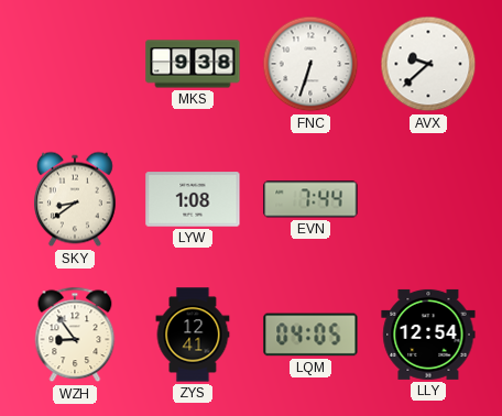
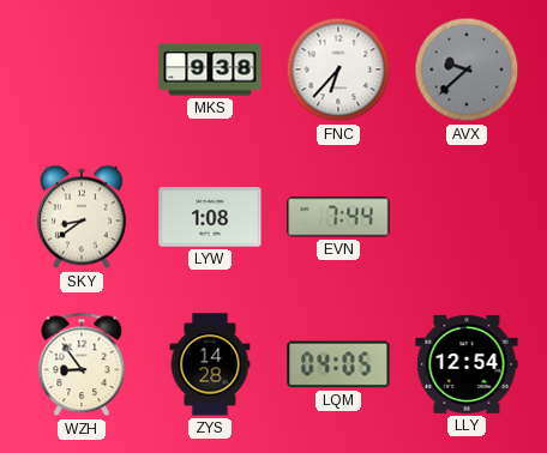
FNC: 6:33 -> 6:37
AVX dial: white -> grey
ZYS: 12:41 -> 14:28
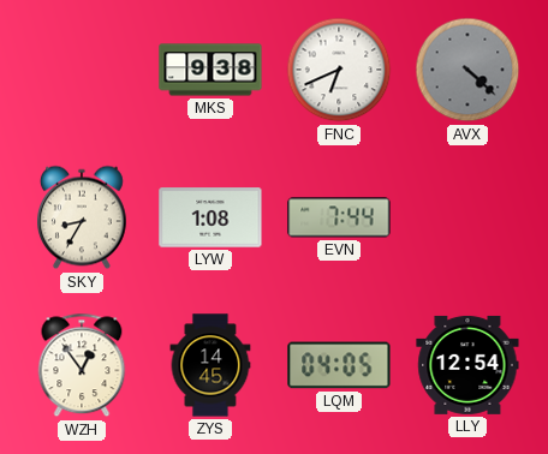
FNC: 6:37 -> 6:41
AVX: 9:38 -> 4:22
SKY: 8:39 -> 8:35
WZH: 8:54 -> 12:54
ZYS: 14:28 -> 14:45
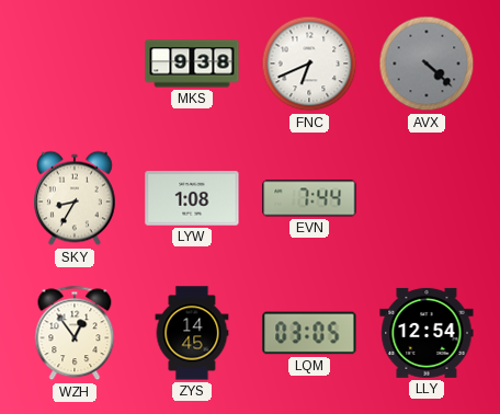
LQM: 04:05 -> 03:05
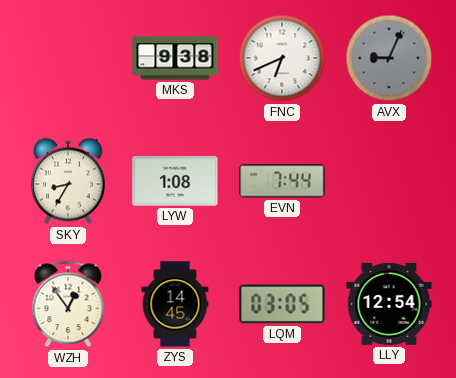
AVX: 4:22 -> 9:04
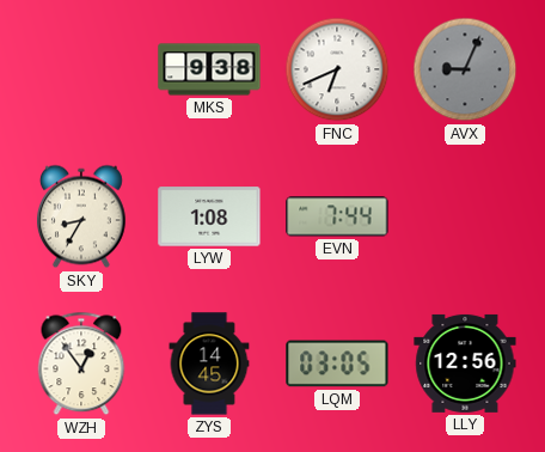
LLY: 12:54 -> 12:56
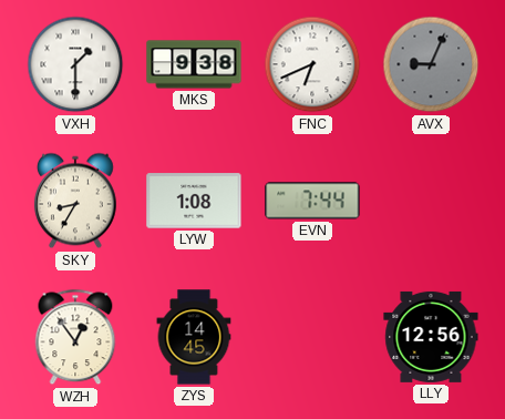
VXH: none -> 1:30
LQM: 03:05 -> none
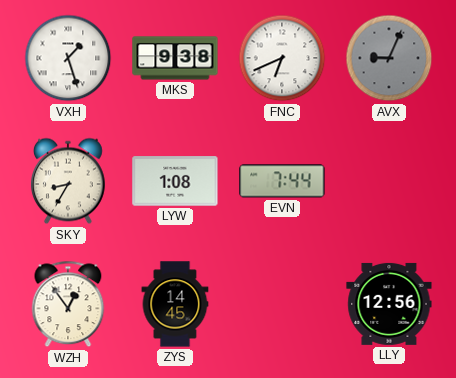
VXH: 1:30 -> 1:27
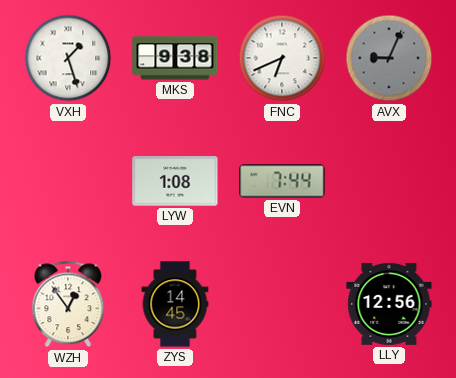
SKY: 8:35 -> none
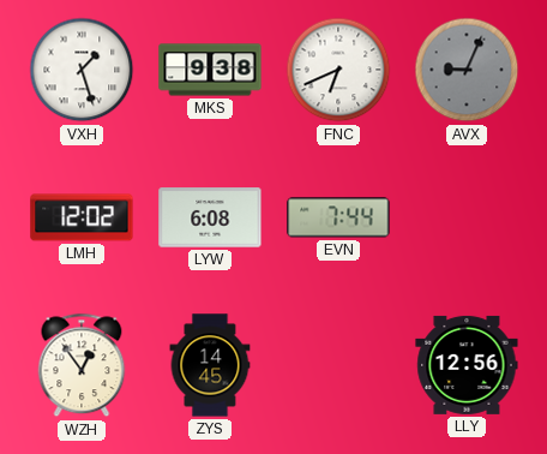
LMH: none -> 12:02
LYW: 1:08 -> 6:08
